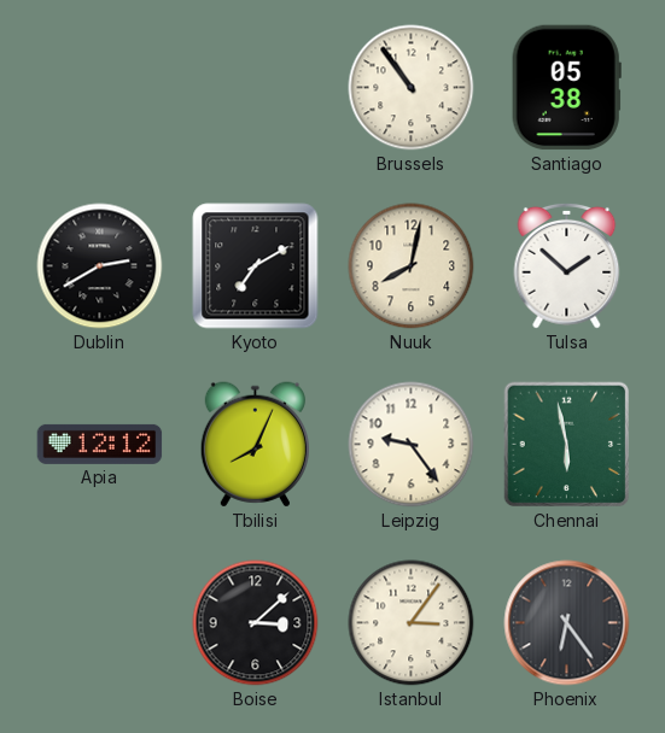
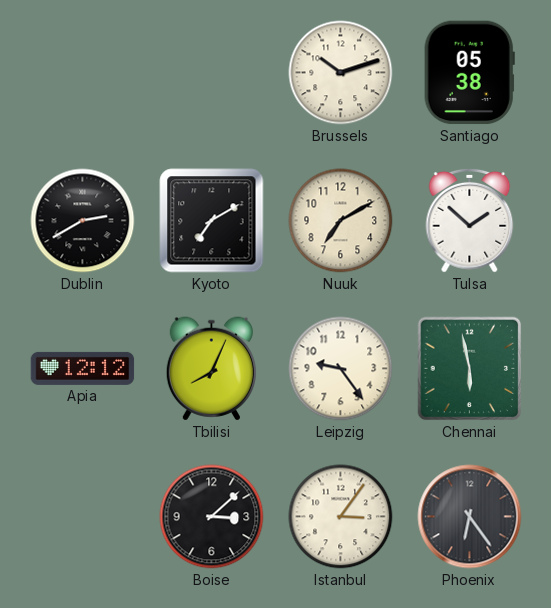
Brussels: 10:54 -> 10:12
Nuuk: 8:02 -> 7:10
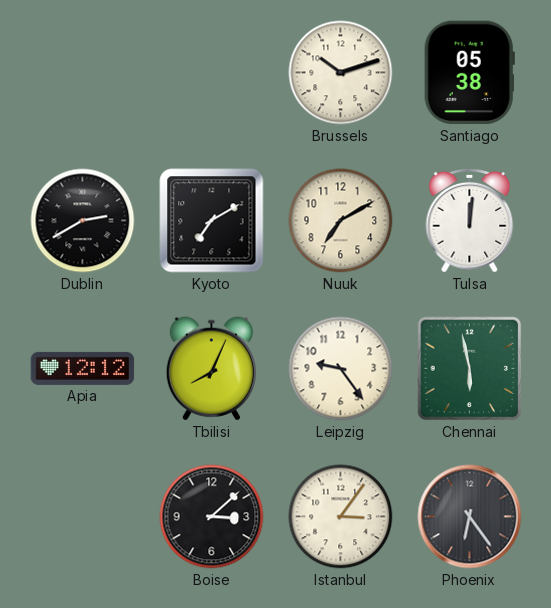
Tulsa: 1:52 -> 12:01
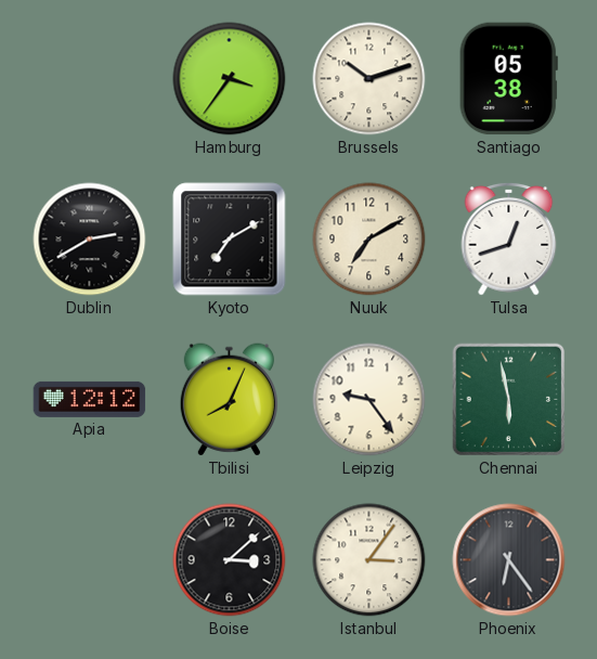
Hamburg: none -> 3:36
Tulsa: 12:01 -> 12:42
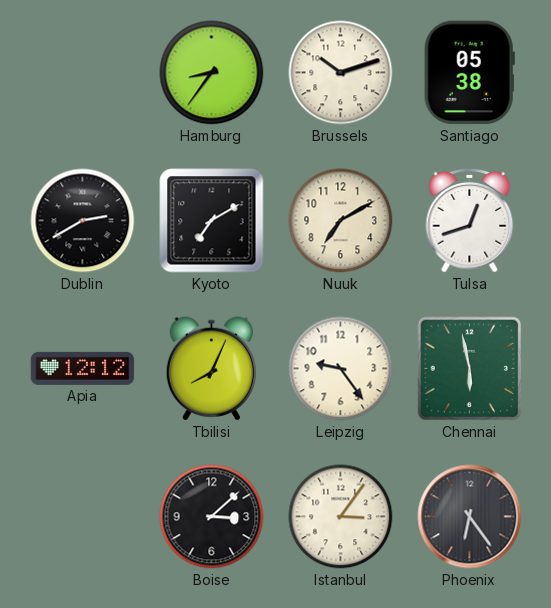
Hamburg: 3:36 -> 8:36
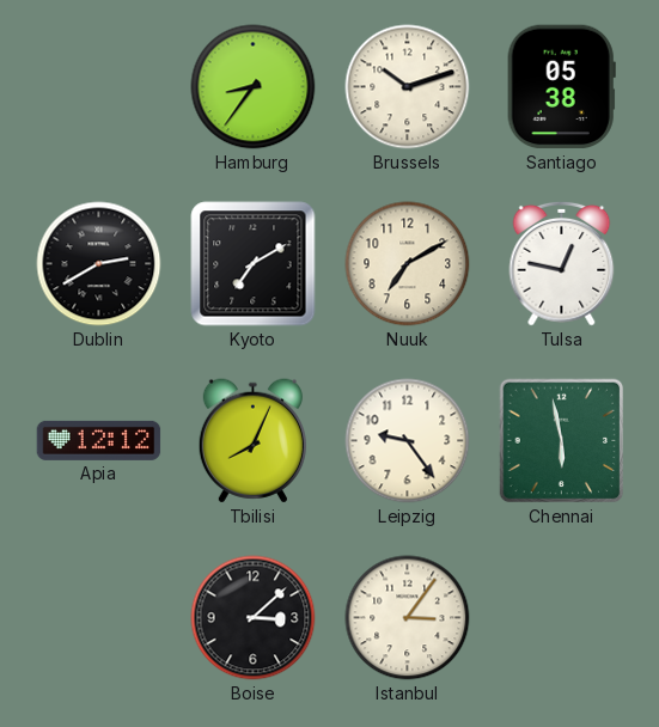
Tulsa: 12:42 -> 12:47
Phoenix: 6:24 -> none
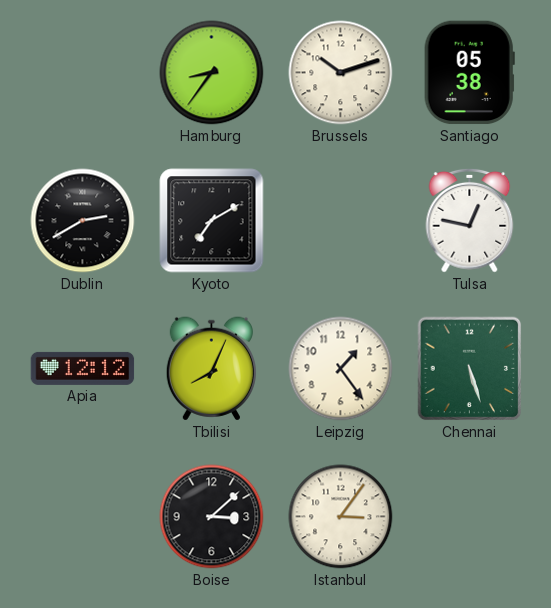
Nuuk: 7:10 -> none
Leipzig: 9:24 -> 1:24
Chennai: 5:58 -> 5:27
